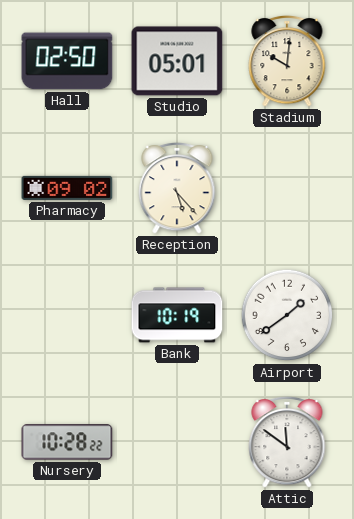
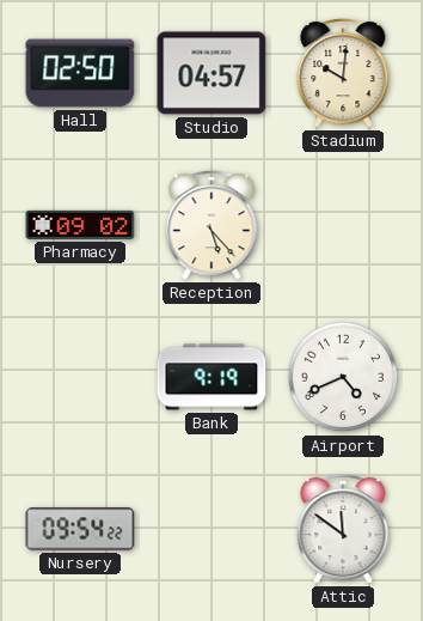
Studio: 05:01 -> 04:57
Bank: 10:19 -> 9:19
Airport: 1:39 -> 4:41
Nursery: 10:28 -> 09:54
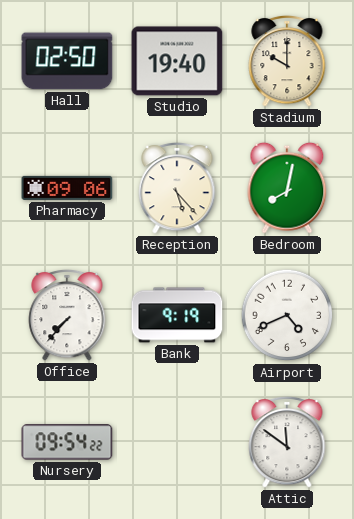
Studio: 04:57 -> 19:40
Stadium: 10:01 -> 10:00
Pharmacy: 09:02 -> 09:06
Bedroom: none -> 8:02
Office: none -> 7:37
